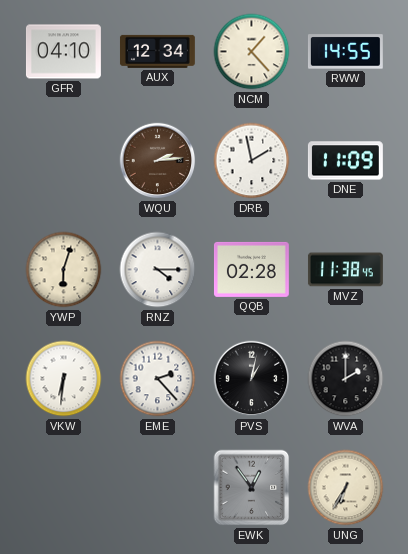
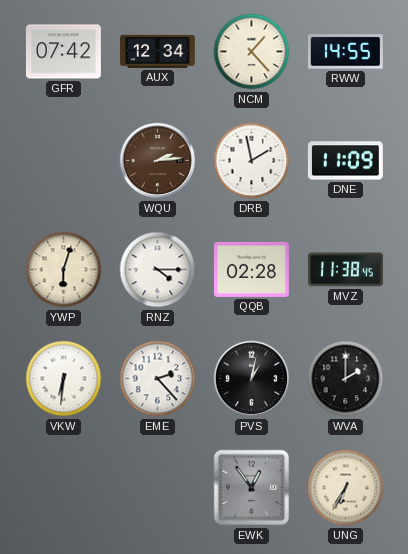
GFR: 04:10 -> 07:42
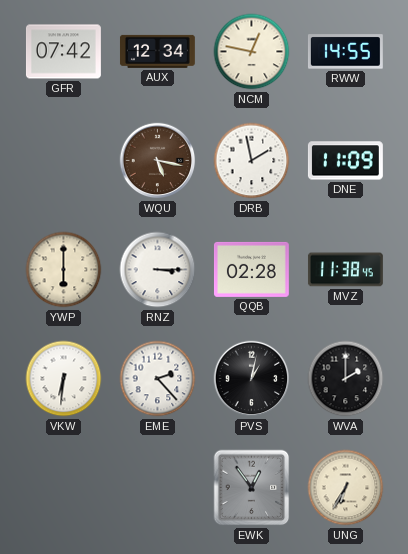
NCM: 1:23 -> 12:47
WQU: 2:14 -> 5:17
YWP: 6:03 -> 6:00
RNZ: 4:15 -> 3:15
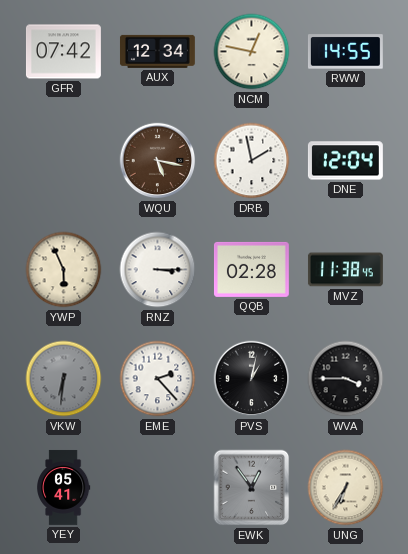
DNE: 11:09 -> 12:04
YWP: 6:00 -> 5:56
VKW dial: white -> grey
WVA: 2:00 -> 3:45
YEY: none -> 05:41
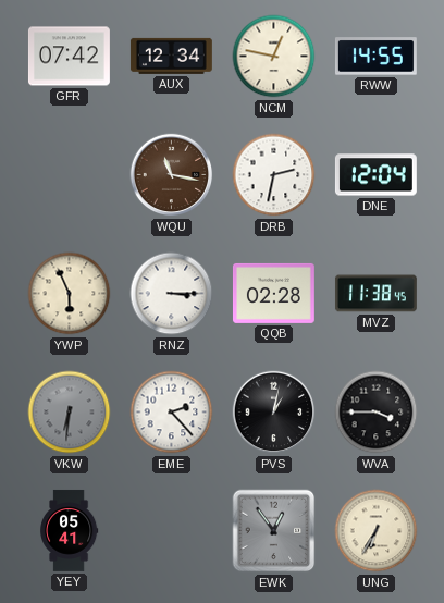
WQU: 5:17 -> 11:17
DRB: 1:58 -> 2:32
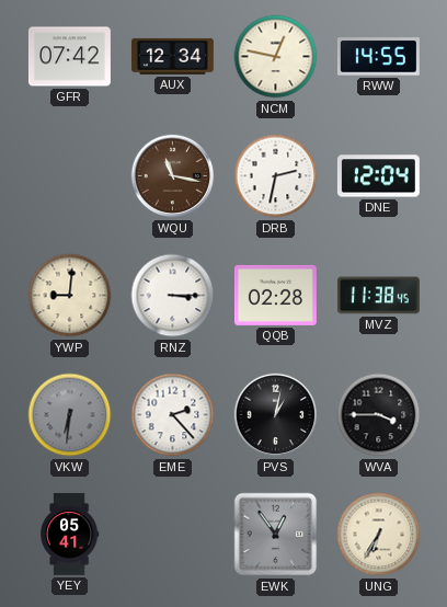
YWP: 5:56 -> 9:01
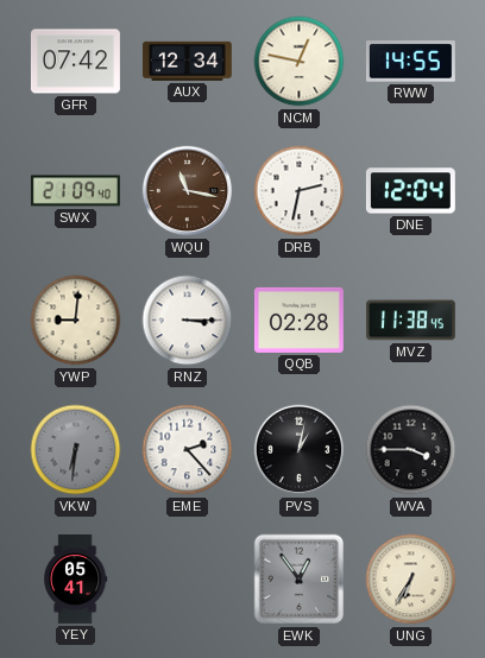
SWX: none -> 21:09
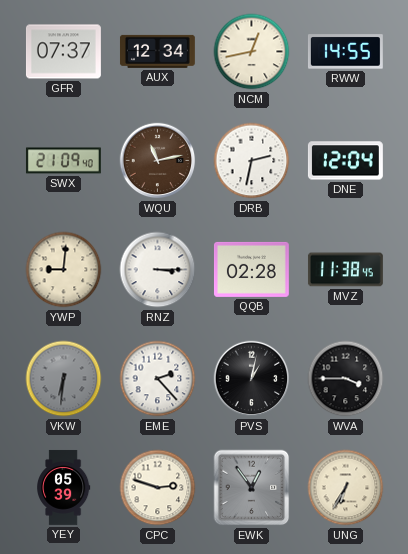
GFR: 07:42 -> 07:37
NCM: 12:47 -> 12:43
WQU: 11:17 -> 11:13
YEY: 05:41 -> 05:39
CPC: none -> 2:48
